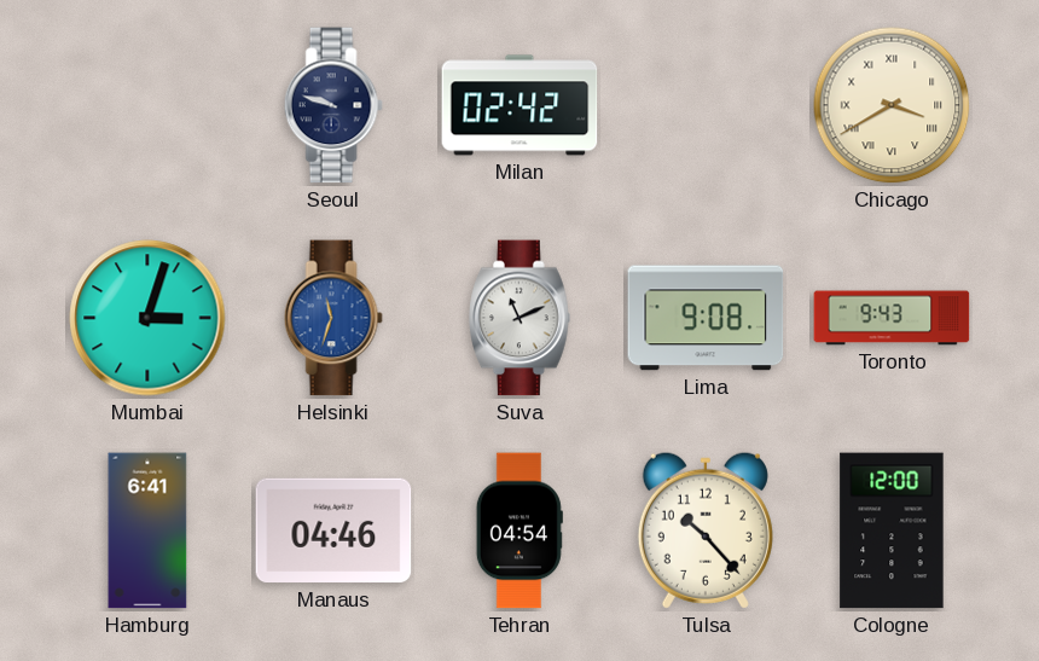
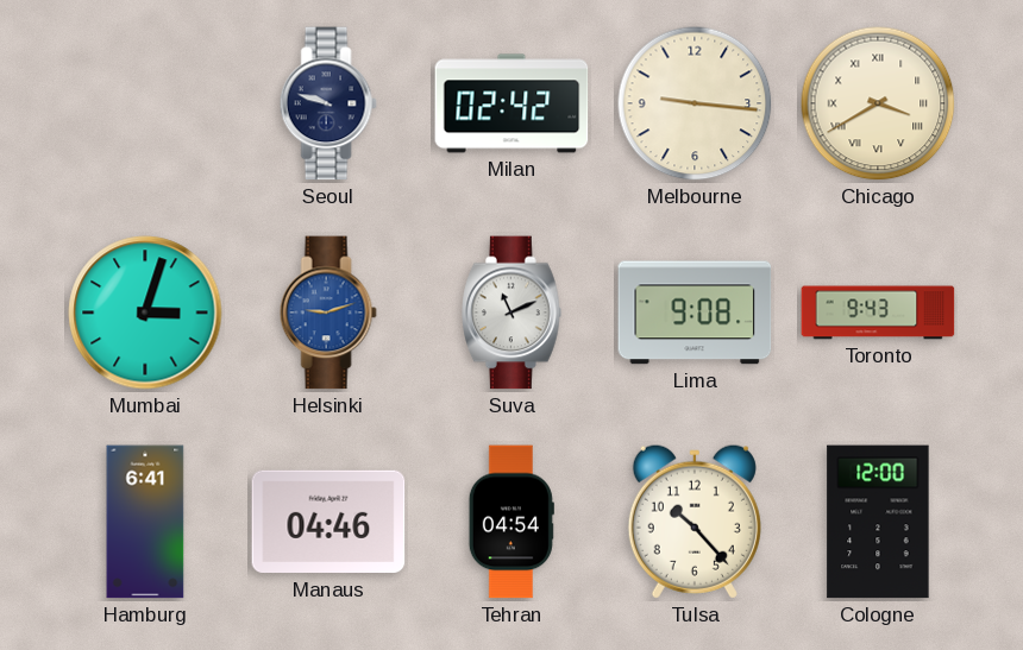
Melbourne: none -> 9:16
Helsinki: 11:33 -> 9:12
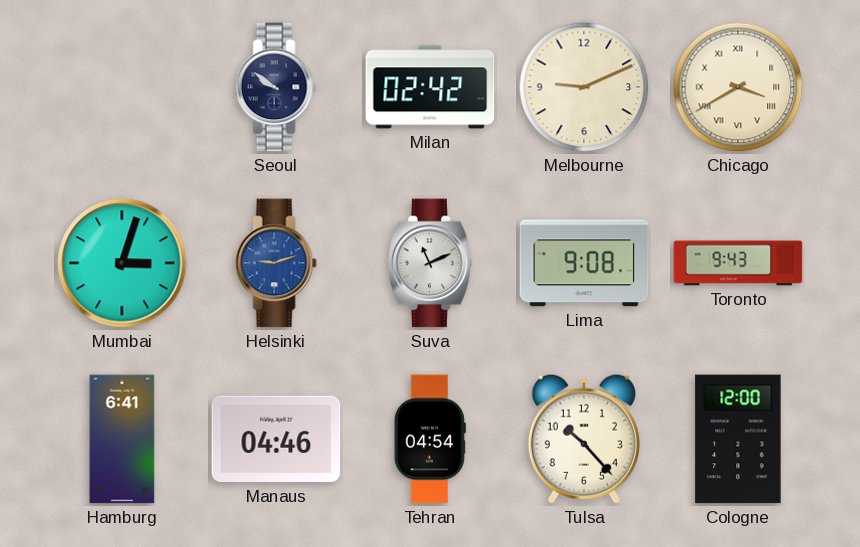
Seoul: 9:48 -> 9:51
Melbourne: 9:16 -> 9:11
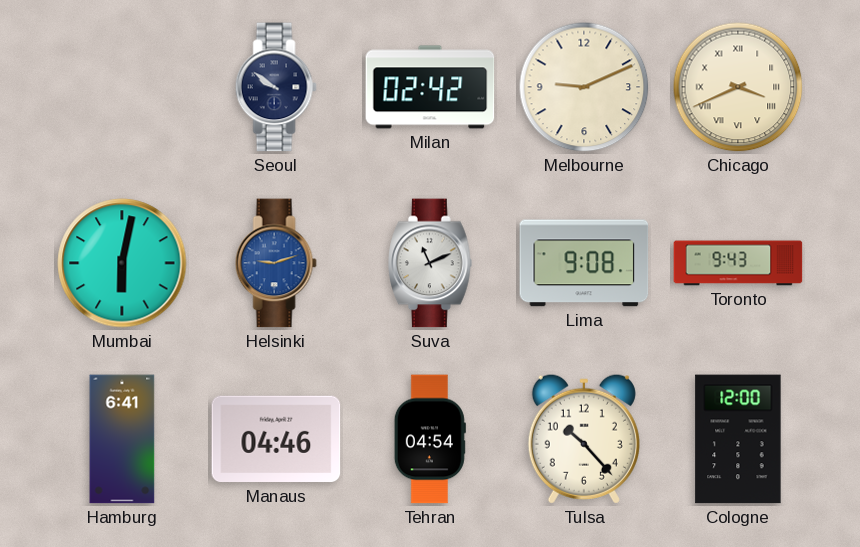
Chicago: 3:40 -> 3:41
Mumbai: 3:03 -> 6:02
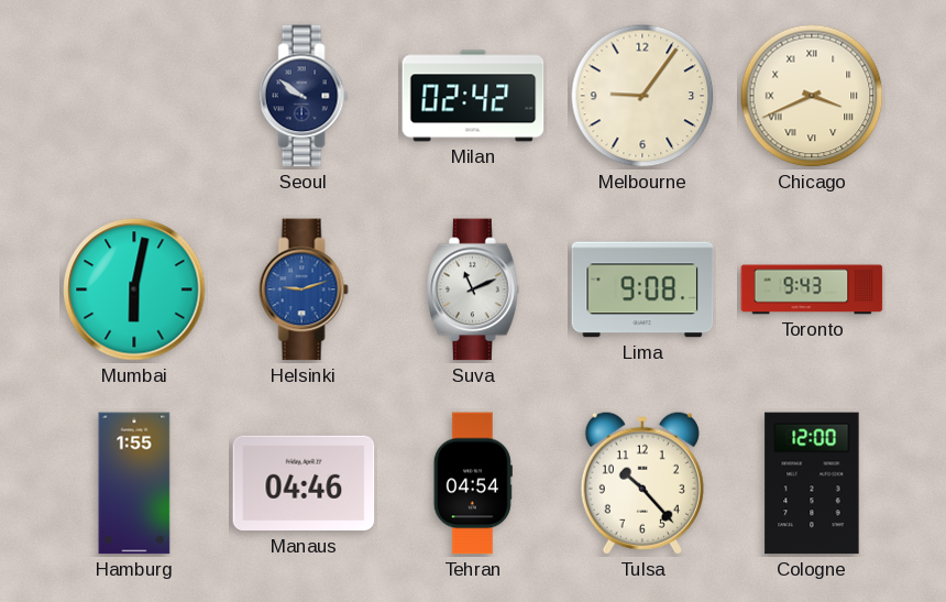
Melbourne: 9:11 -> 9:06
Hamburg: 6:41 -> 1:55
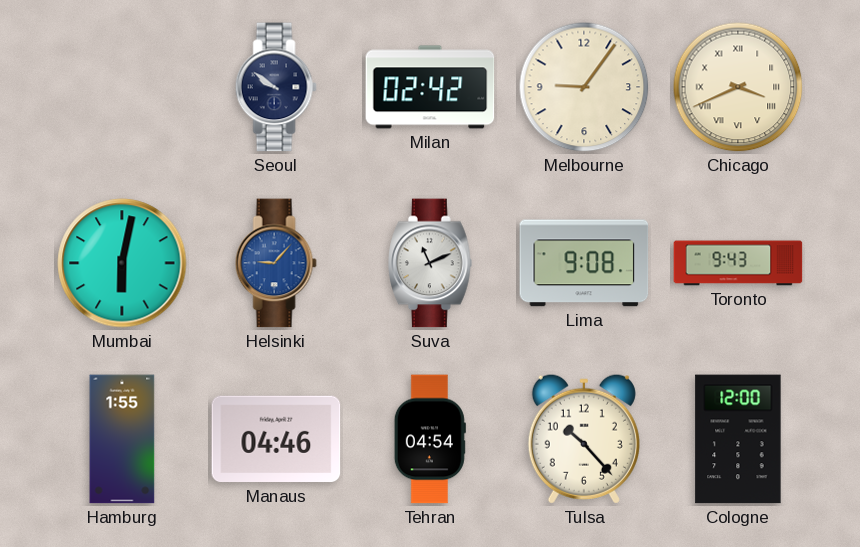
Helsinki: 9:12 -> 9:07
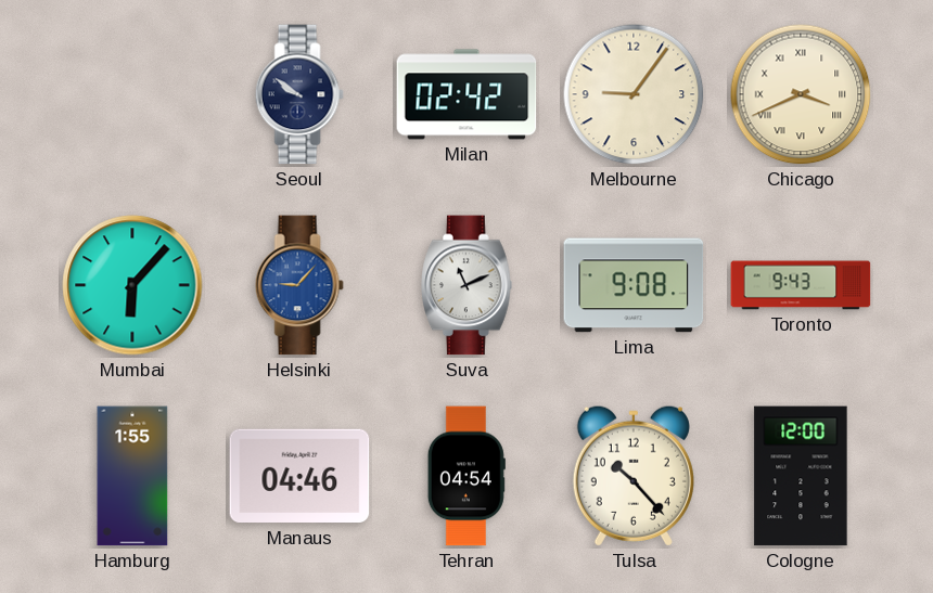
Mumbai: 6:02 -> 6:07
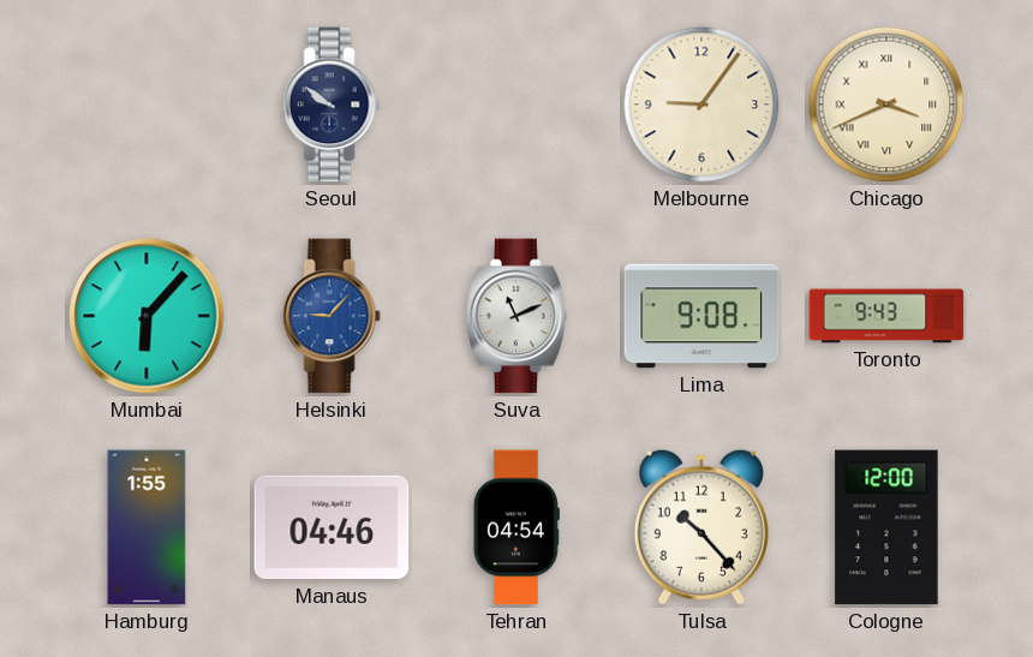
Milan: 02:42 -> none
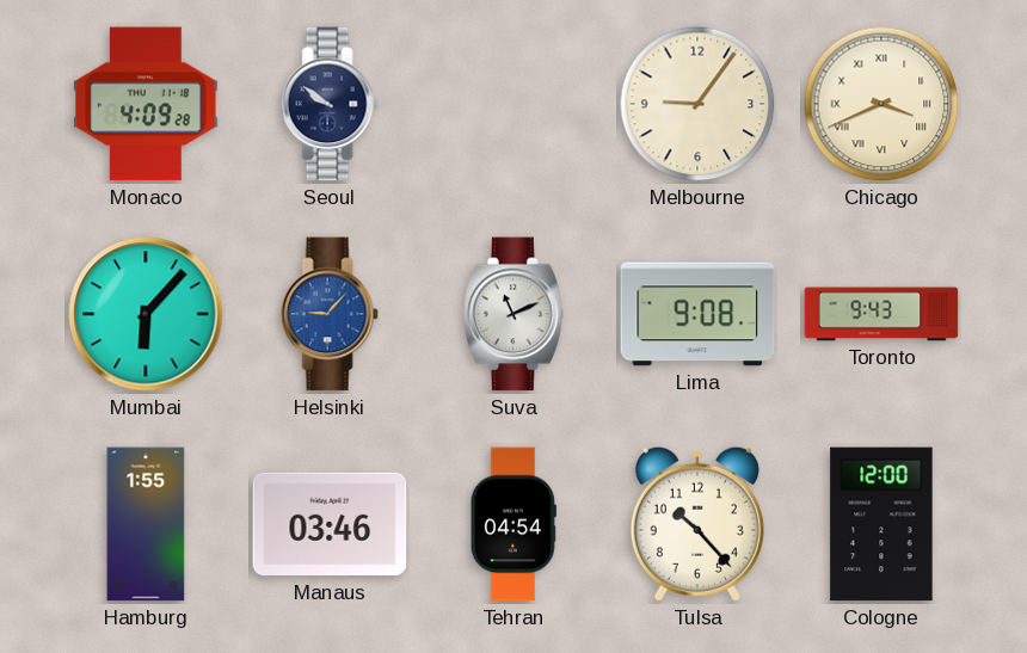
Monaco: none -> 4:09
Manaus: 04:46 -> 03:46
